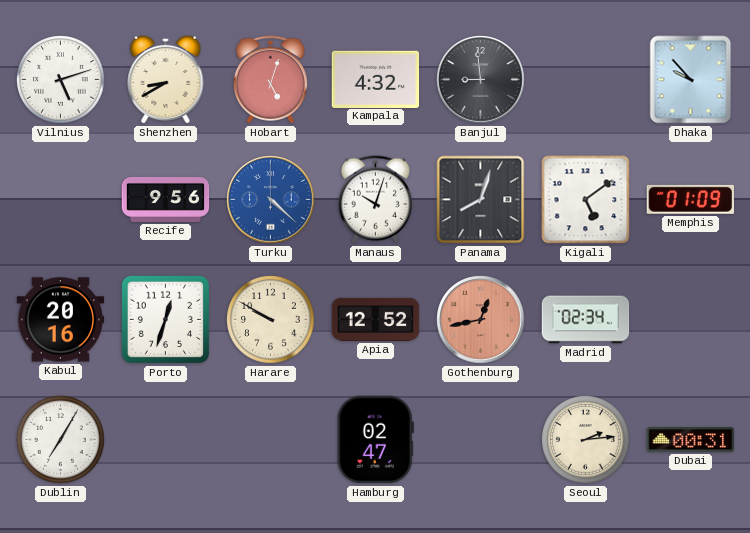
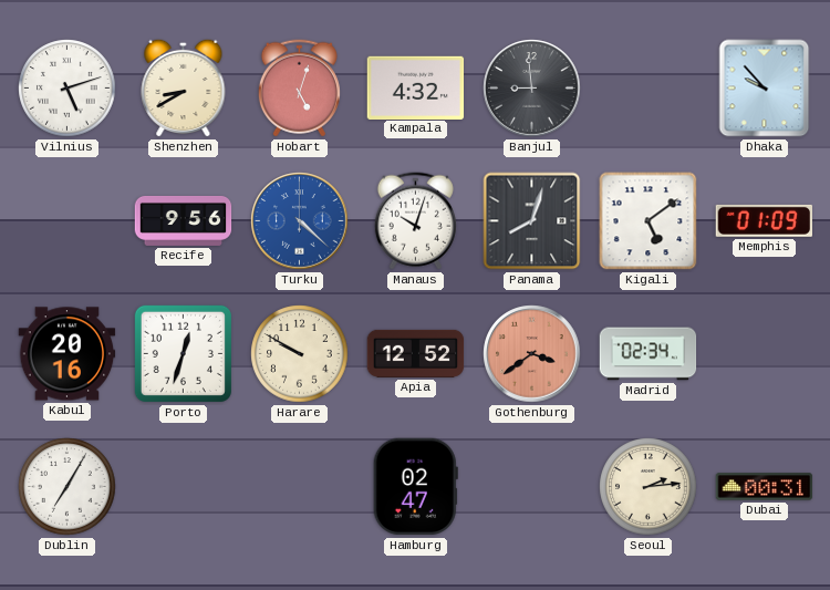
Gothenburg: 12:43 -> 3:39
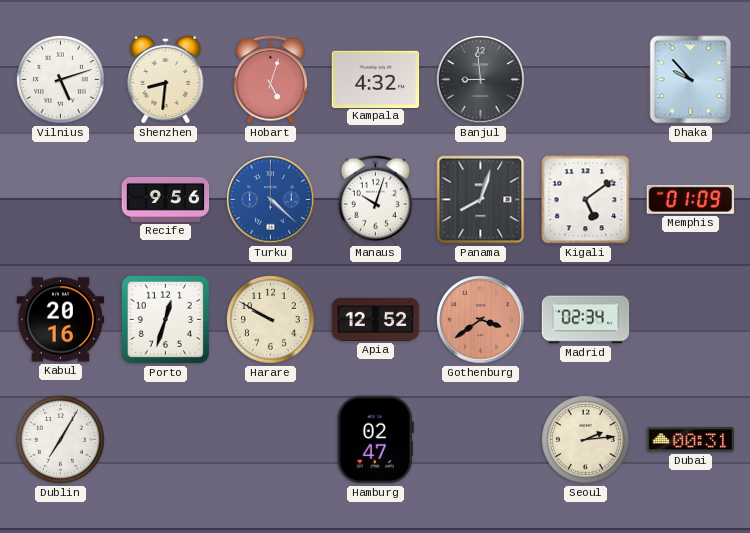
Shenzhen: 8:40 -> 8:31
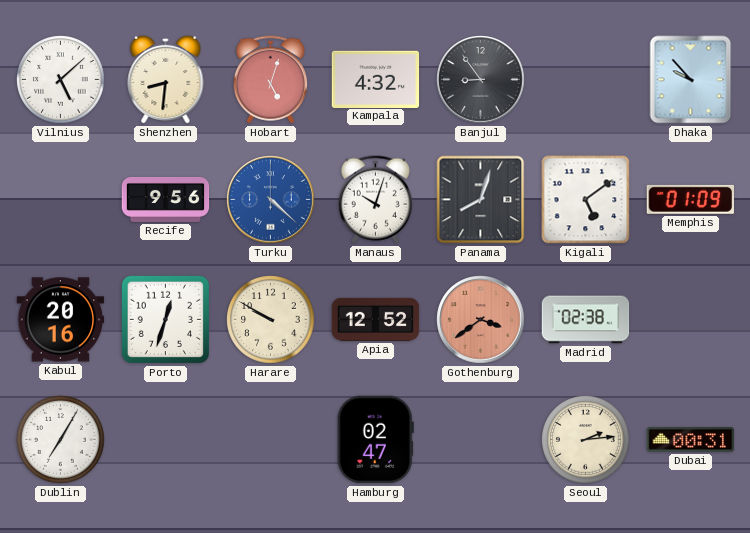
Vilnius: 5:12 -> 5:08
Banjul: 8:59 -> 8:54
Madrid: 02:34 -> 02:38
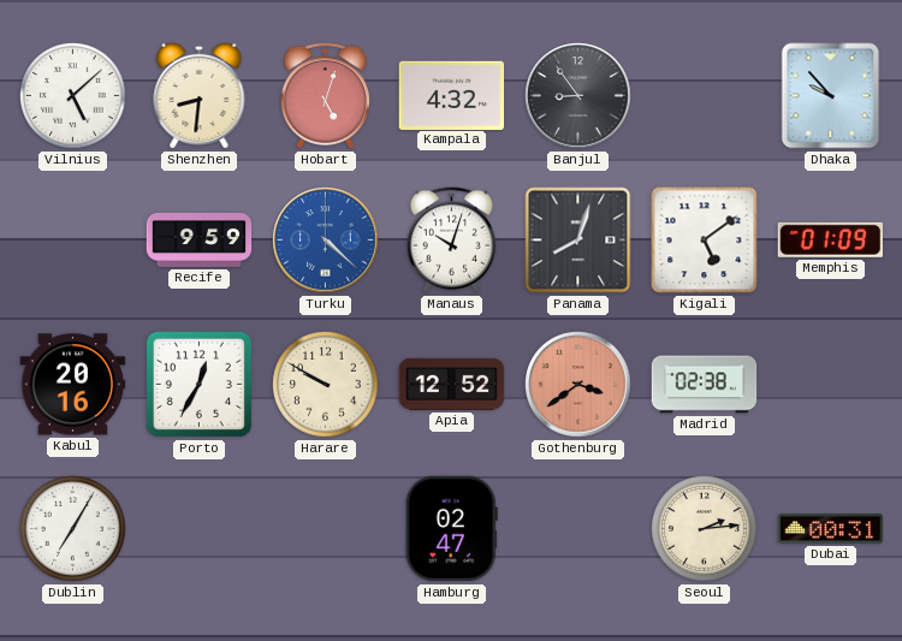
Recife: 9:56 -> 9:59
Porto: 12:33 -> 12:35
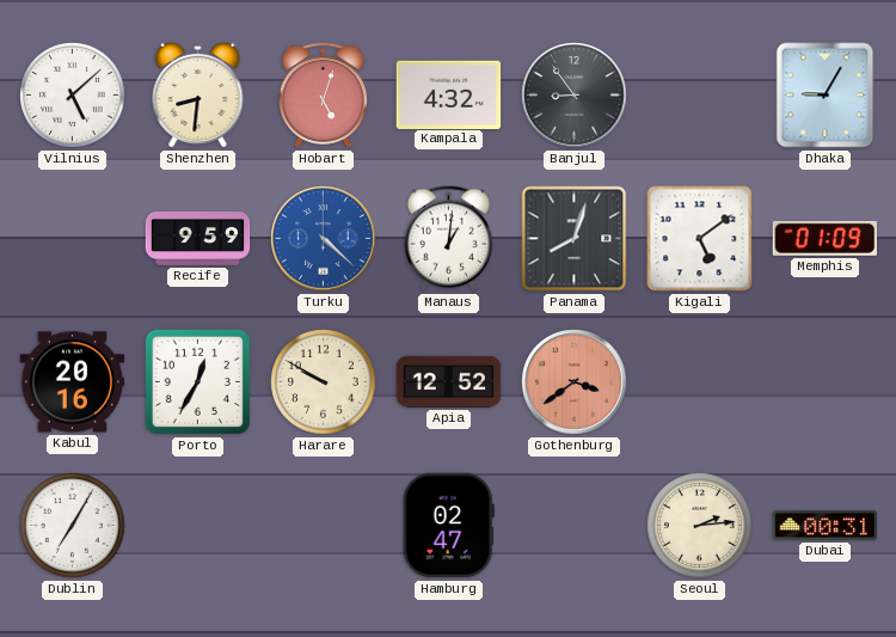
Dhaka: 9:53 -> 9:05
Manaus: 10:03 -> 1:01
Madrid: 02:38 -> none
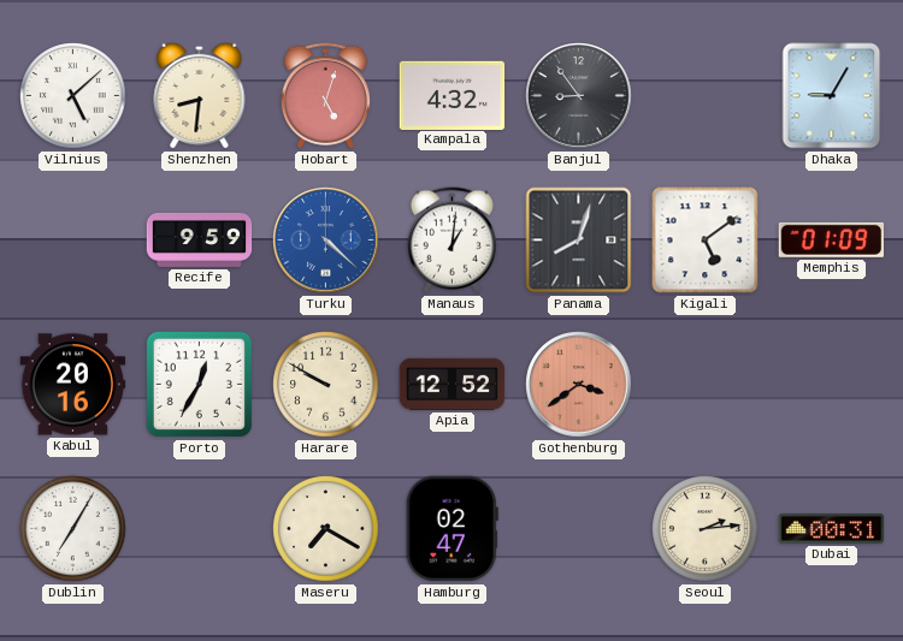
Maseru: none -> 7:20
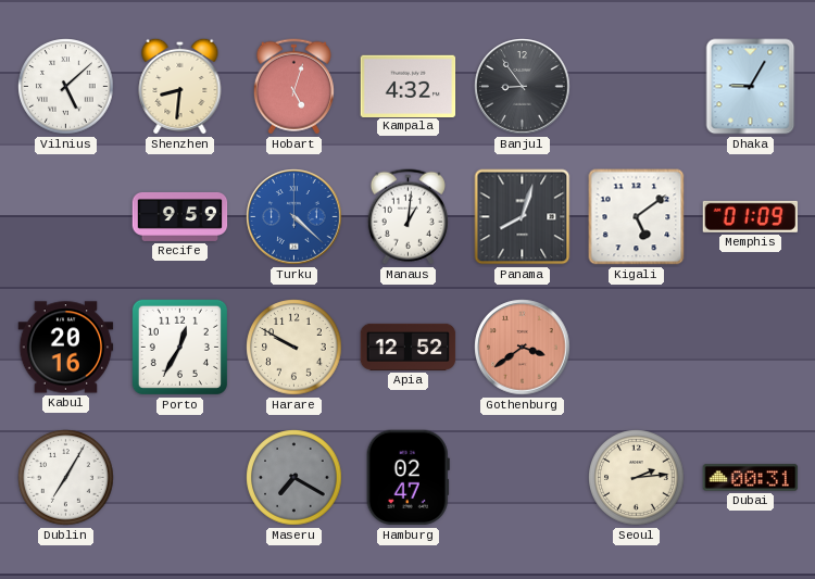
Maseru dial: cream -> grey
